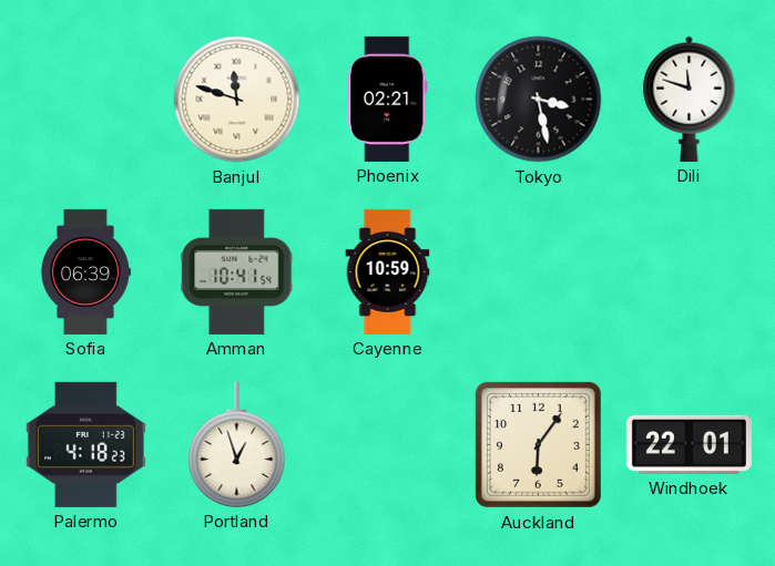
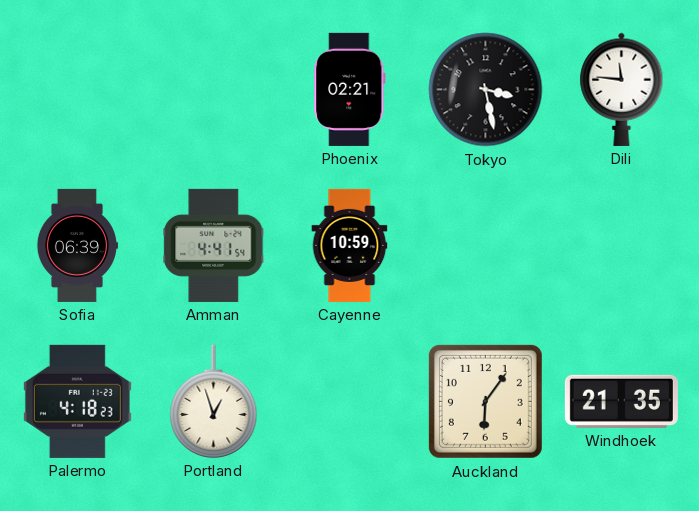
Banjul: 11:48 -> none
Dili: 11:48 -> 11:46
Amman: 10:41 -> 4:41
Windhoek: 22:01 -> 21:35
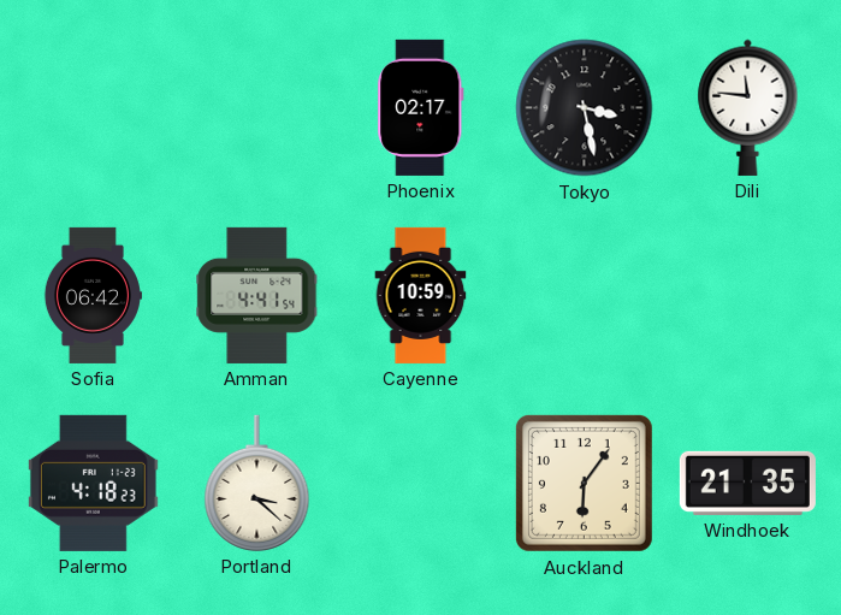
Phoenix: 02:21 -> 02:17
Sofia: 06:39 -> 06:42
Portland: 12:57 -> 3:22
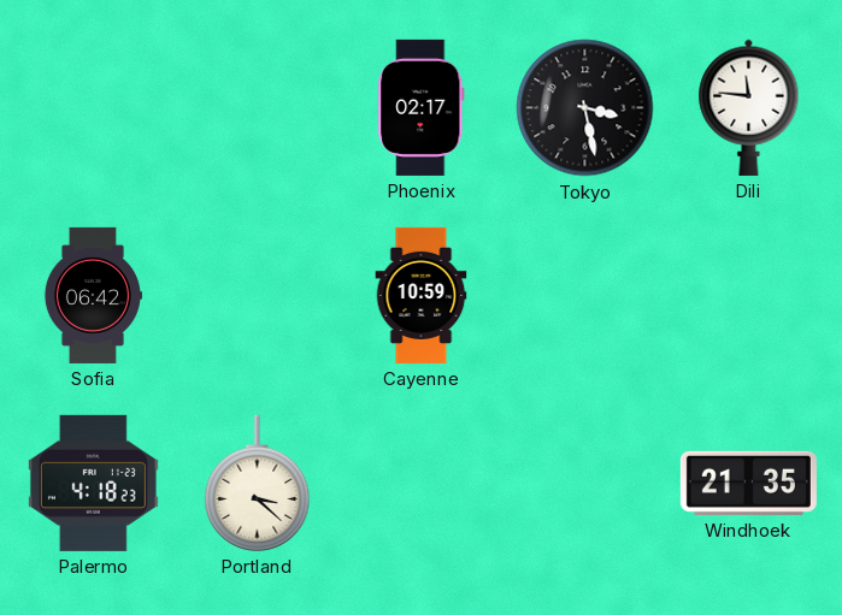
Amman: 4:41 -> none
Auckland: 6:06 -> none
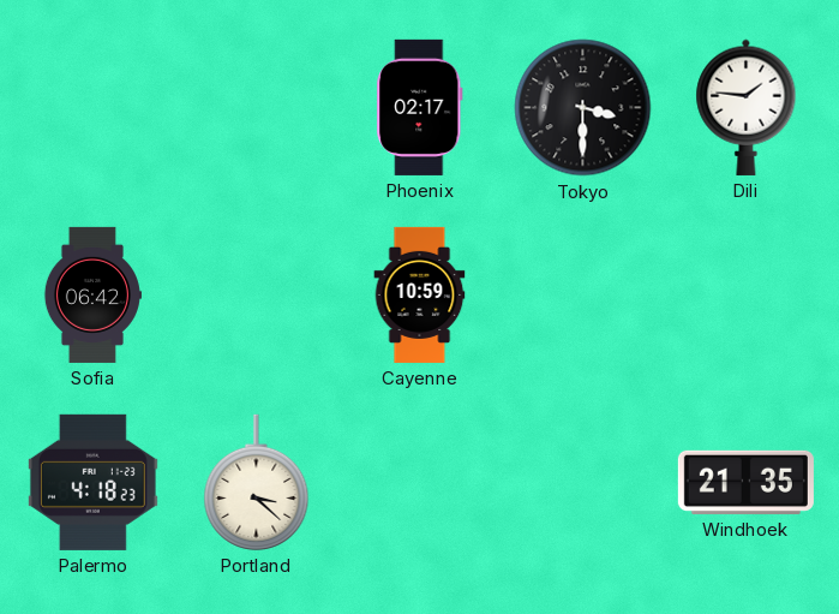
Tokyo: 3:28 -> 3:30
Dili: 11:46 -> 1:46
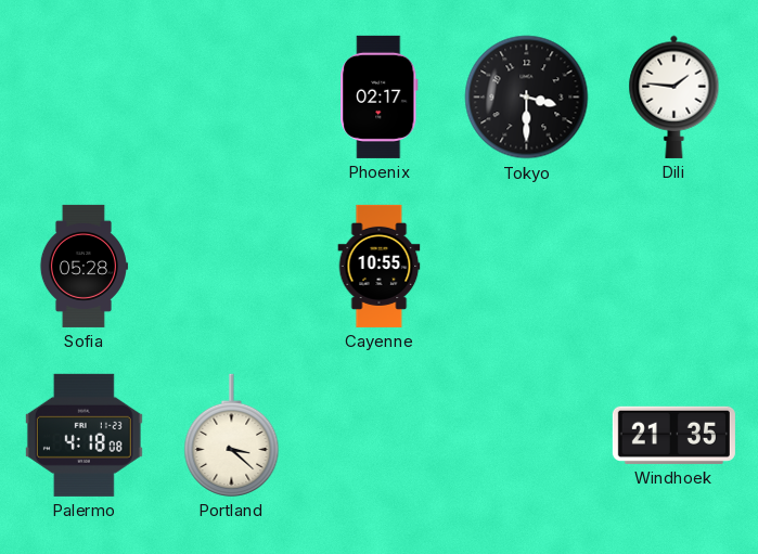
Sofia: 06:42 -> 05:28
Cayenne: 10:59 -> 10:55
Palermo: 4:18:23 -> 4:18:08
